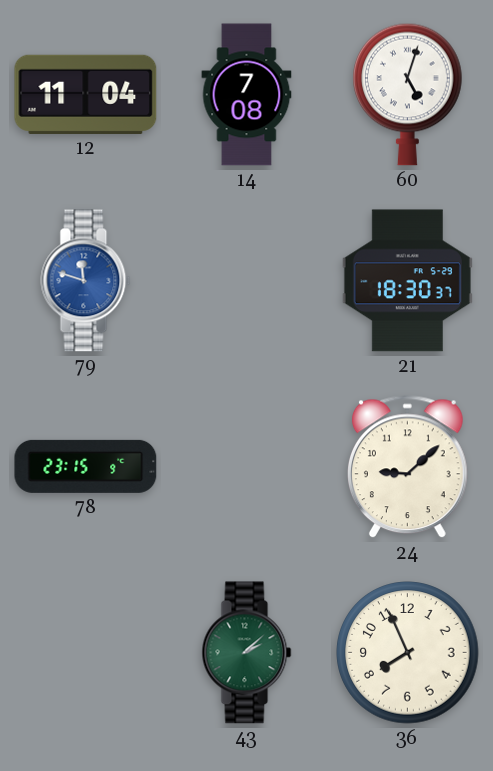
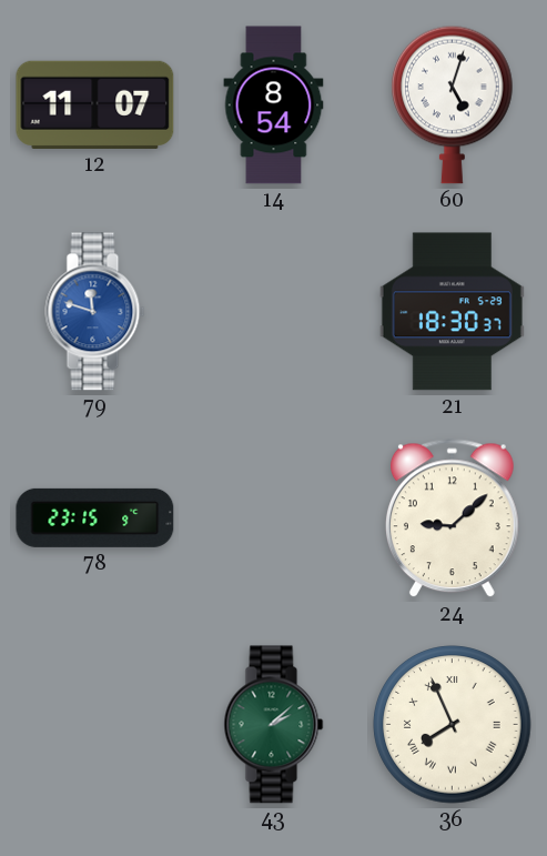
12: 11:04 -> 11:07
14: 7:08 -> 8:54
36 numerals: Arabic -> Roman
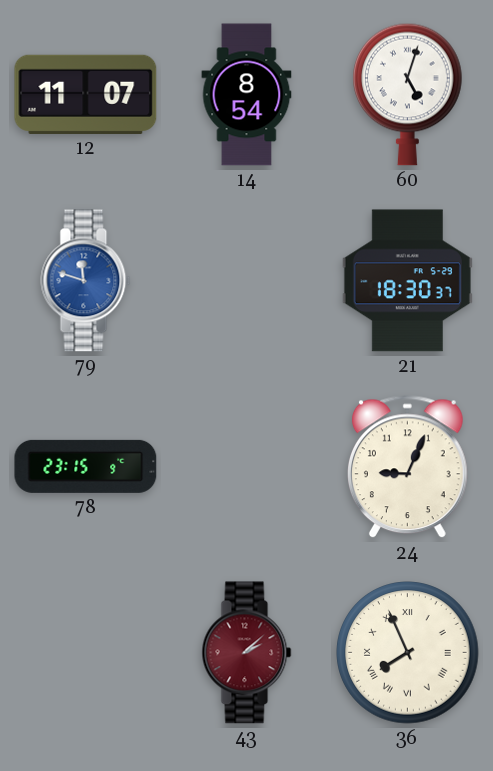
24: 9:08 -> 9:04
43 dial: green -> burgundy
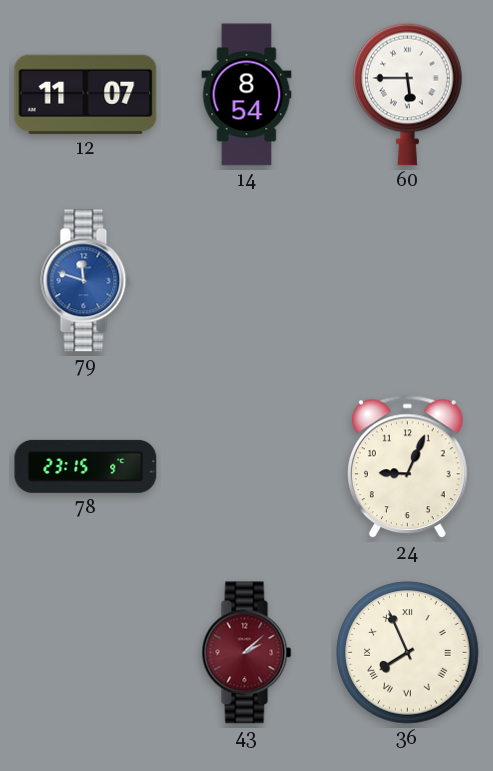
60: 5:03 -> 5:45
21: 18:30 -> none
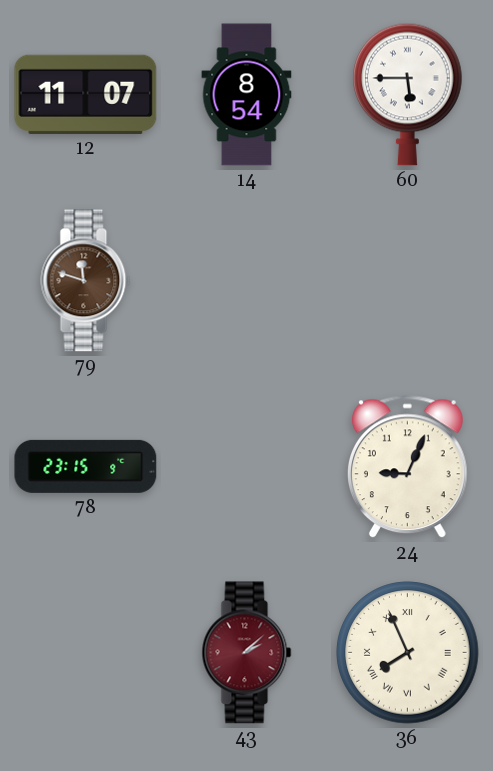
79 dial: blue -> brown
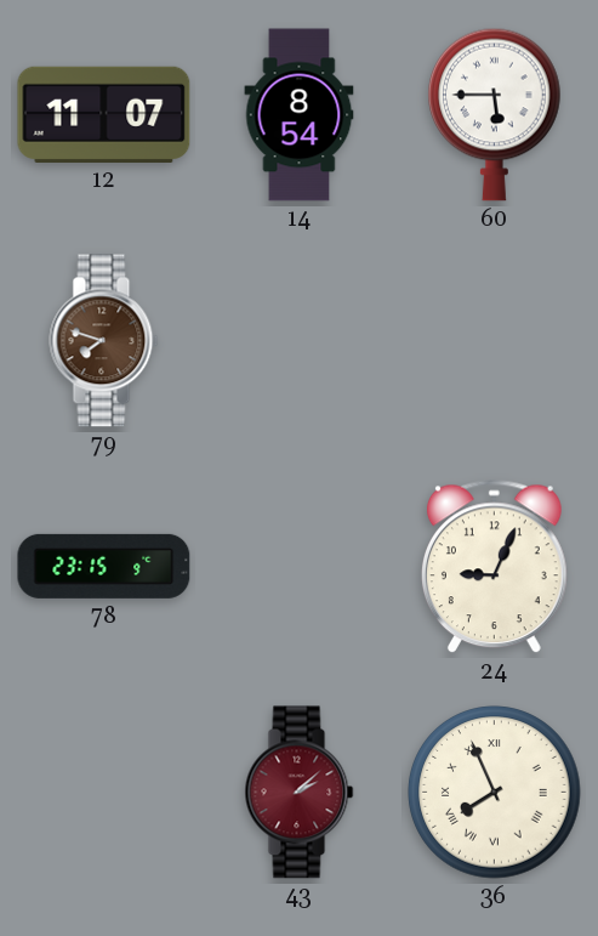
79: 11:48 -> 7:48
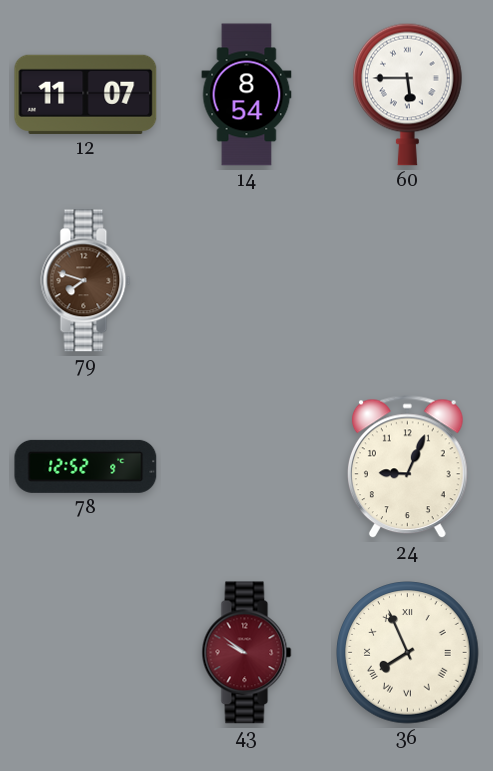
78: 23:15 -> 12:52
43: 2:08 -> 9:51
